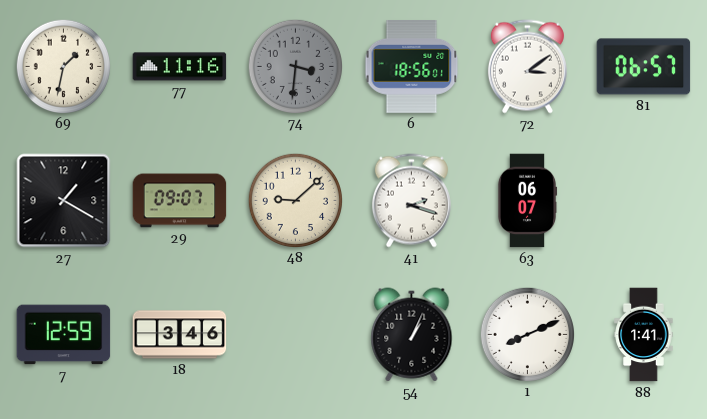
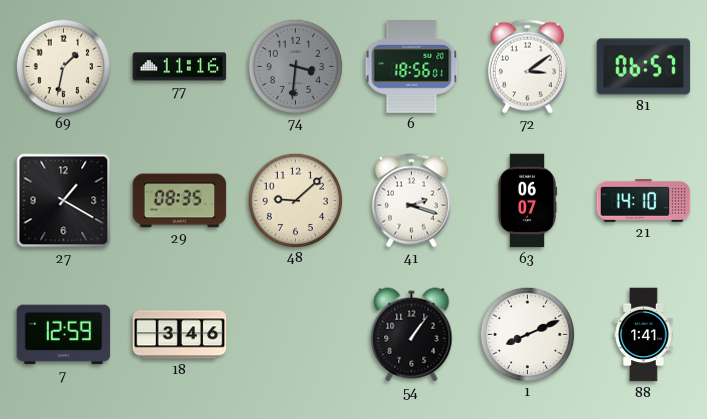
29: 09:07 -> 08:35
21: none -> 14:10
54: 1:04 -> 1:06
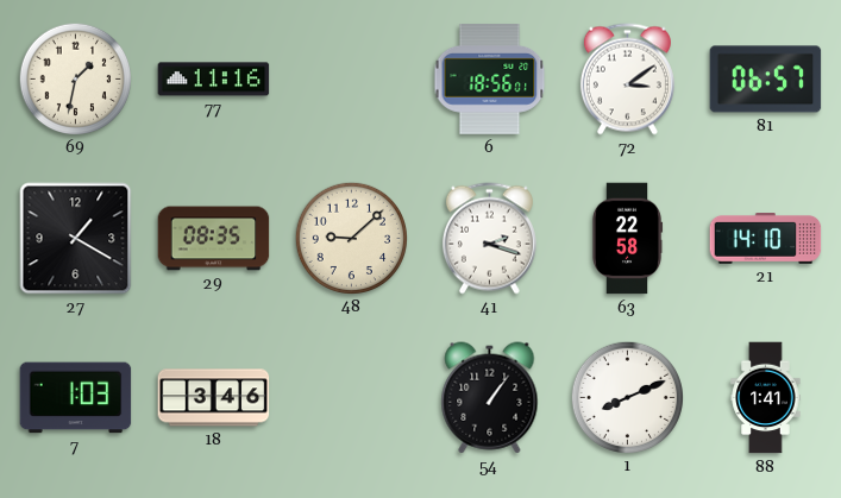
74: 3:31 -> none
63: 06:07 -> 22:58
7: 12:59 -> 1:03
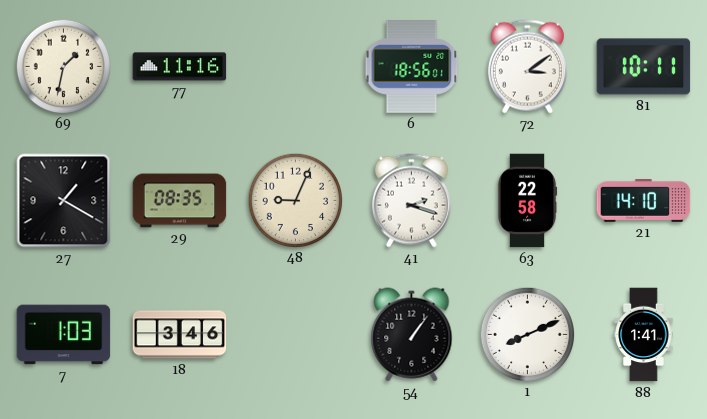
81: 06:57 -> 10:11
48: 9:08 -> 9:04
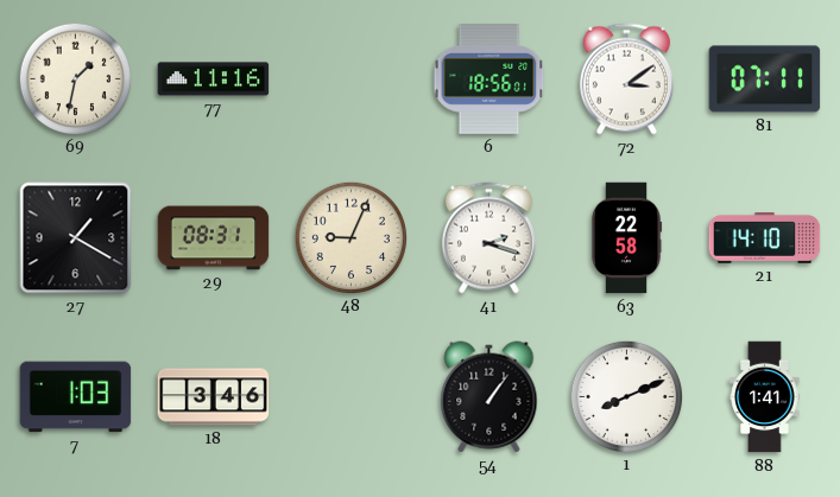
81: 10:11 -> 07:11
29: 08:35 -> 08:31
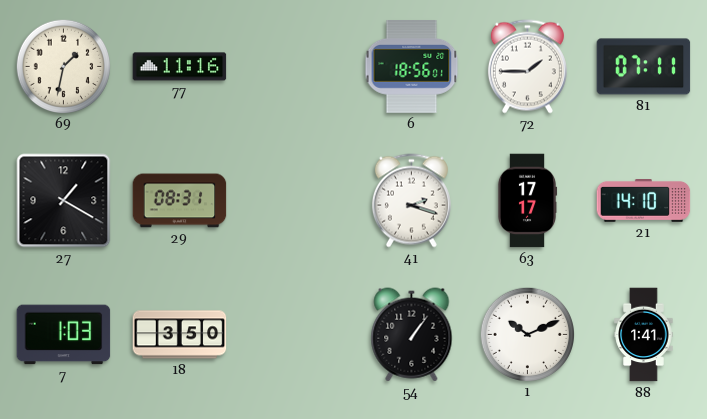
72: 3:09 -> 1:45
48: 9:04 -> none
63: 22:58 -> 17:17
18: 3:46 -> 3:50
1: 8:11 -> 10:11
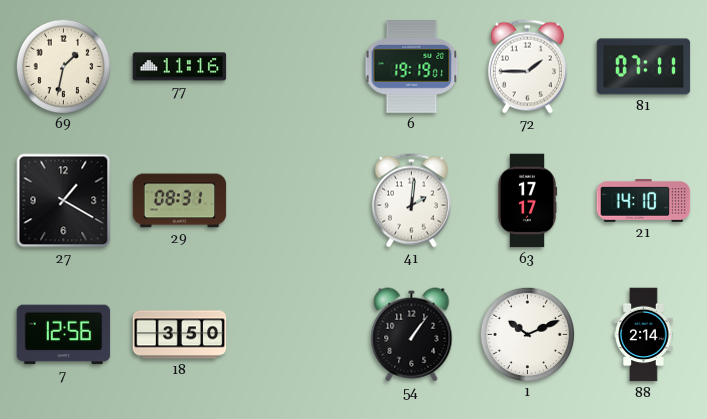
6: 18:56 -> 19:19
41: 2:18 -> 2:01
7: 1:03 -> 12:56
88: 1:41 -> 2:14
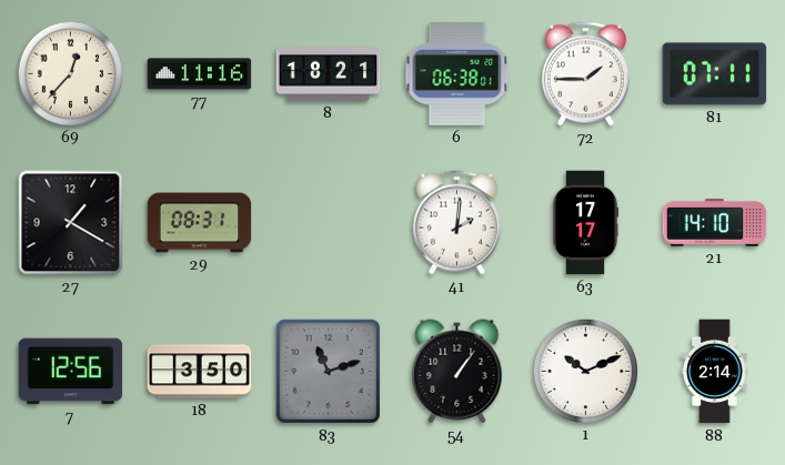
69: 1:32 -> 12:37
8: none -> 18:21
6: 19:19 -> 06:38
83: none -> 11:12
